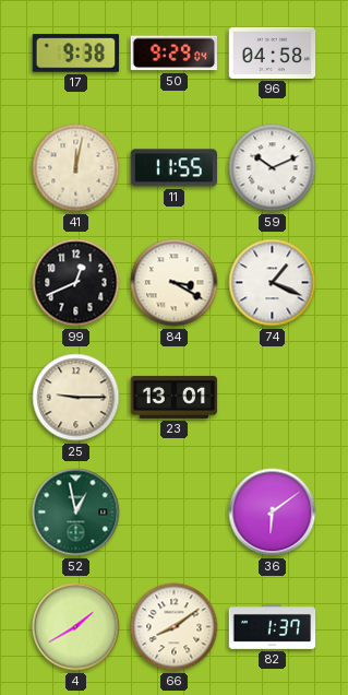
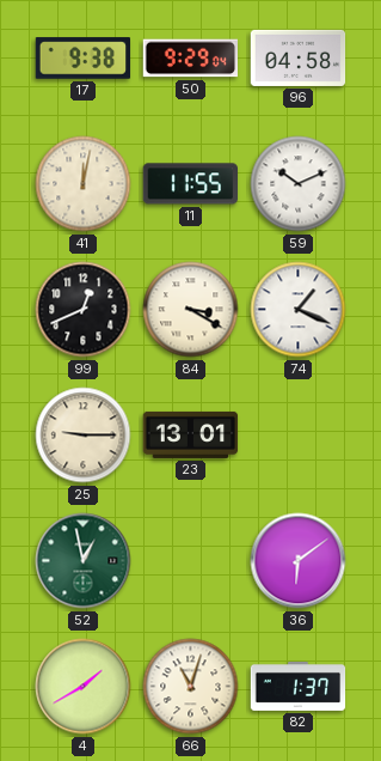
66: 8:09 -> 11:03
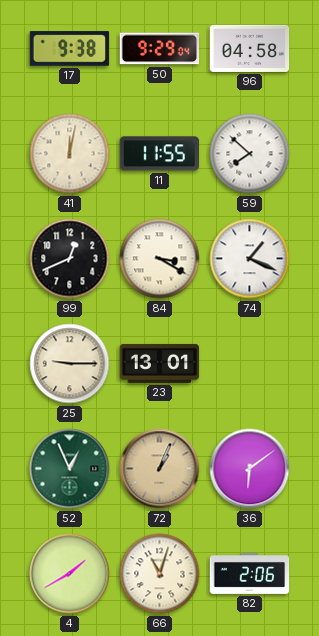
59: 10:11 -> 7:52
52: 12:58 -> 12:56
72: none -> 1:04
82: 1:37 -> 2:06
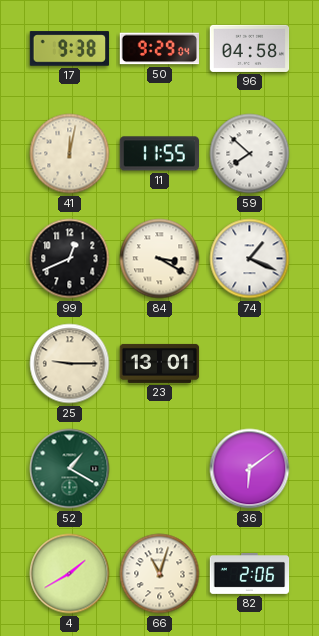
52: 12:56 -> 1:20
72: 1:04 -> none
